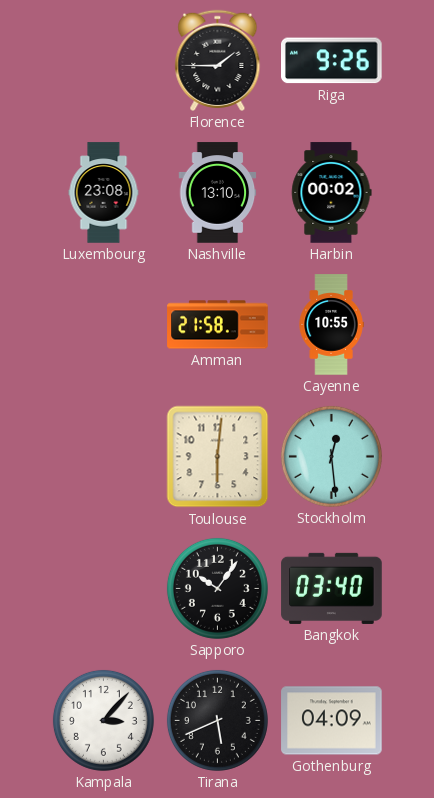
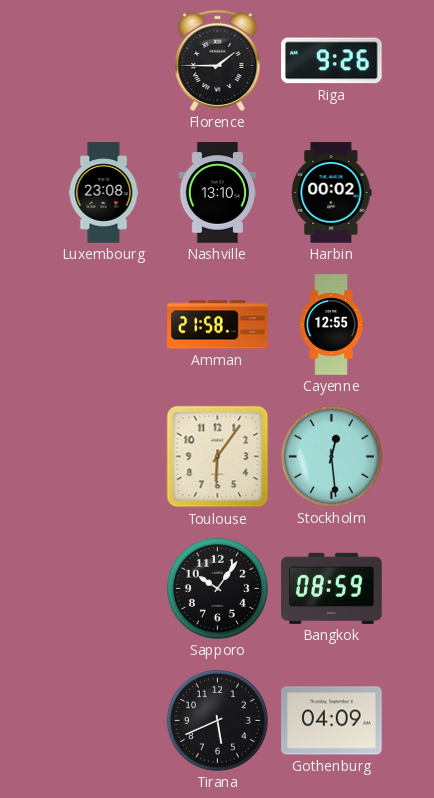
Cayenne: 10:55 -> 12:55
Toulouse: 6:01 -> 6:06
Bangkok: 03:40 -> 08:59
Kampala: 3:07 -> none
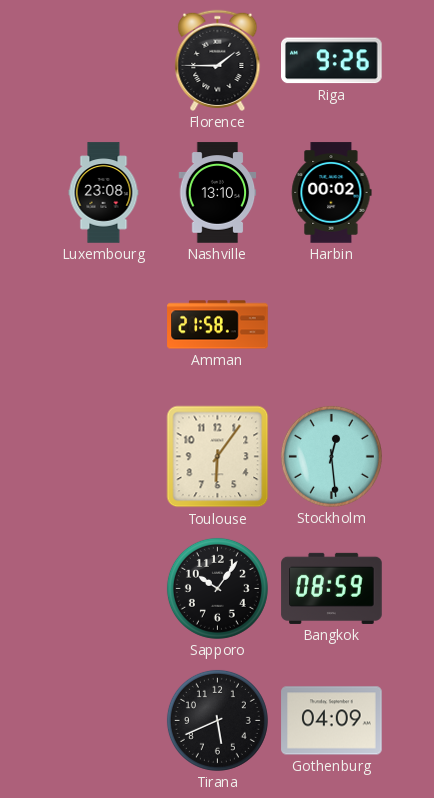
Cayenne: 12:55 -> none
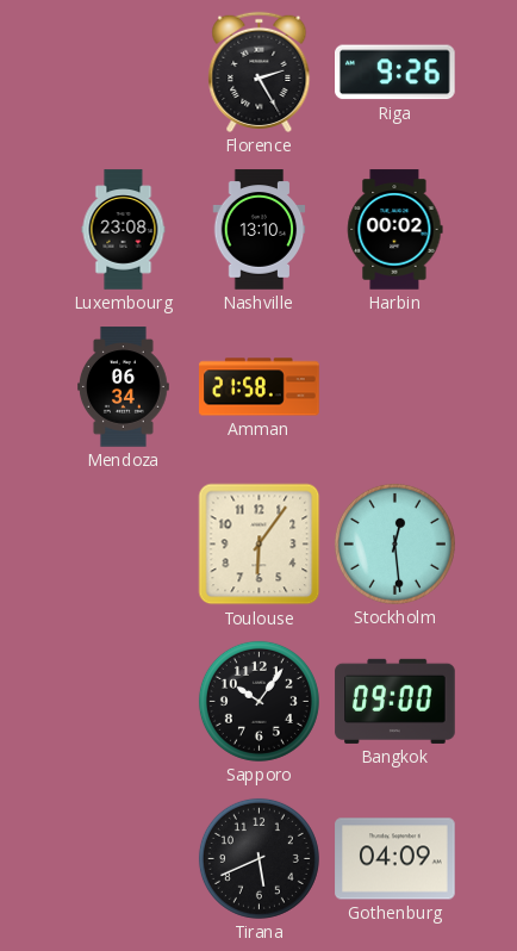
Florence: 1:45 -> 2:25
Mendoza: none -> 06:34
Bangkok: 08:59 -> 09:00
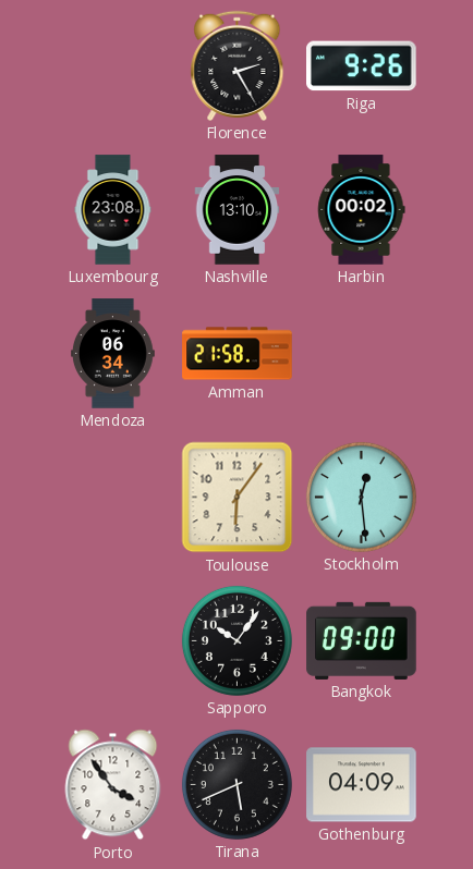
Porto: none -> 3:54
